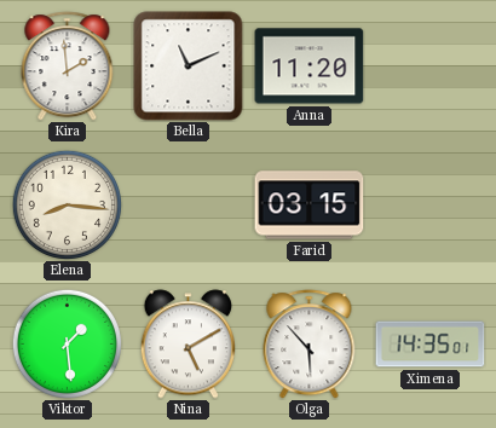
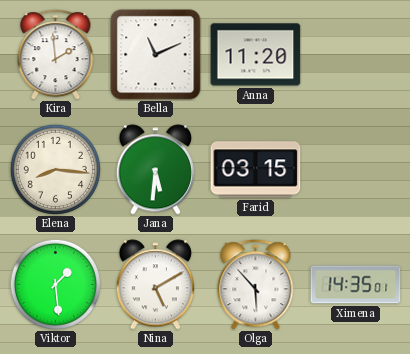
Jana: none -> 5:31
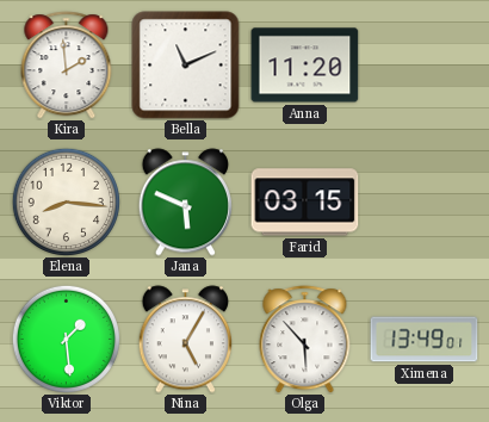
Jana: 5:31 -> 5:49
Nina: 5:10 -> 5:05
Ximena: 14:35 -> 13:49
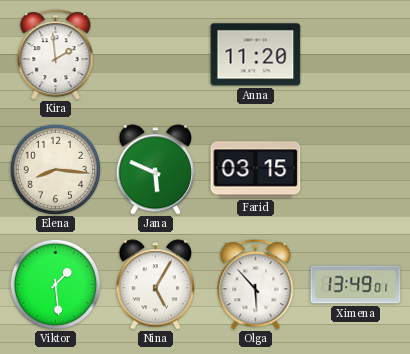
Bella: 11:11 -> none
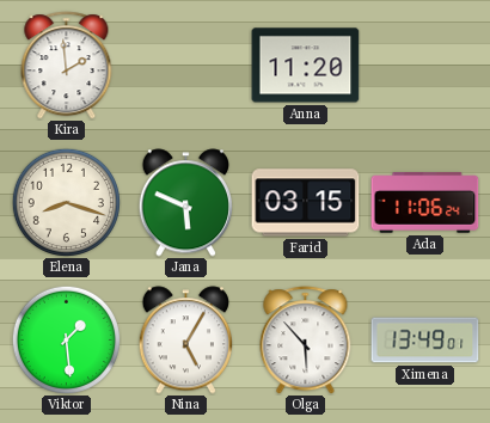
Elena: 8:16 -> 8:18
Ada: none -> 11:06
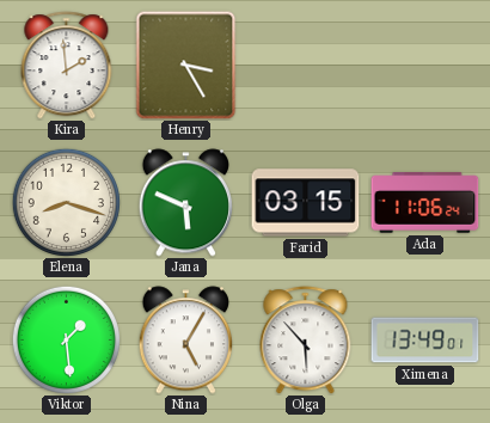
Henry: none -> 3:25
Anna: 11:20 -> none
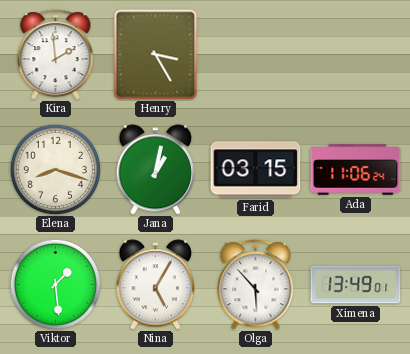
Jana: 5:49 -> 1:02
